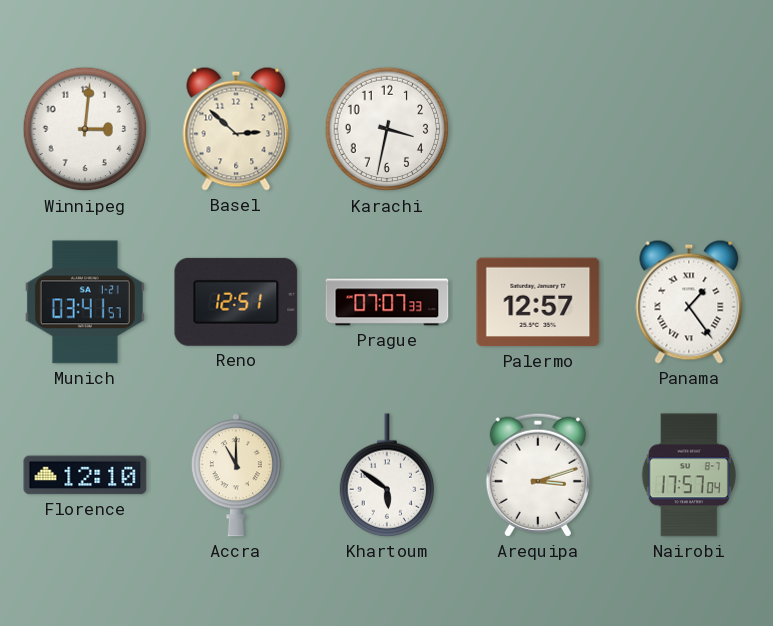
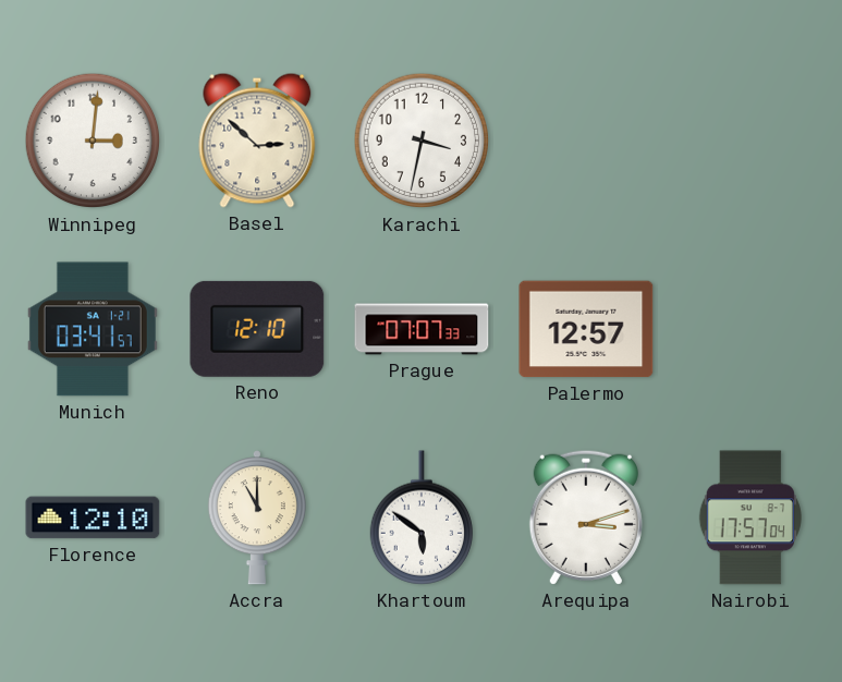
Reno: 12:51 -> 12:10
Panama: 1:24 -> none
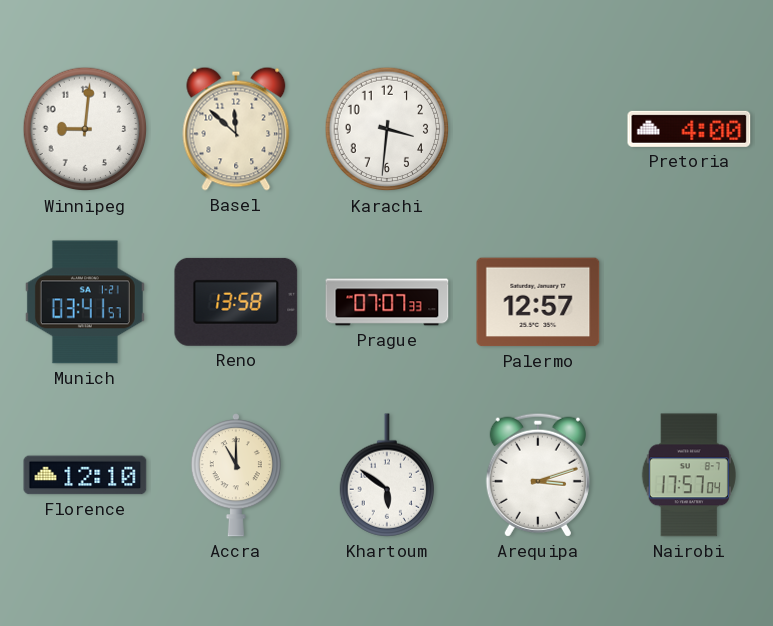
Winnipeg: 3:01 -> 9:01
Basel: 2:52 -> 11:52
Karachi: 3:32 -> 3:31
Pretoria: none -> 4:00
Reno: 12:10 -> 13:58
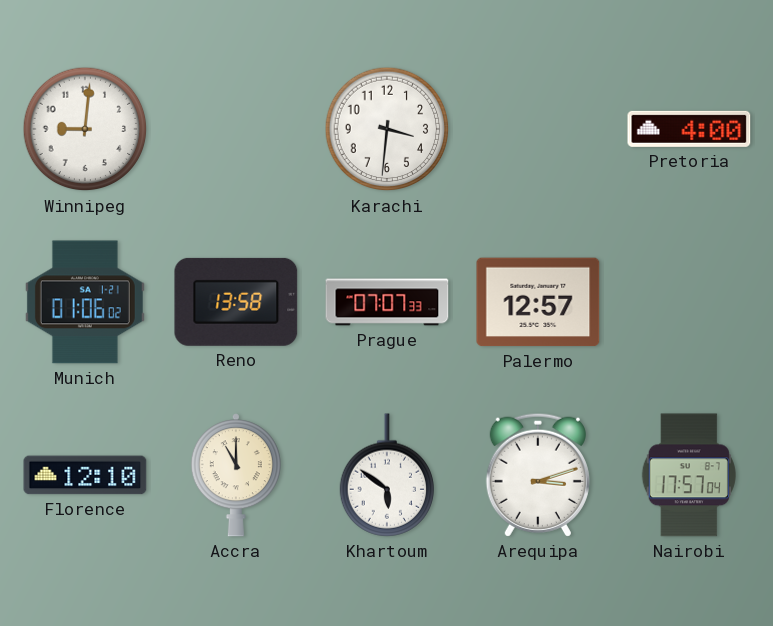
Basel: 11:52 -> none
Munich: 03:41 -> 01:06
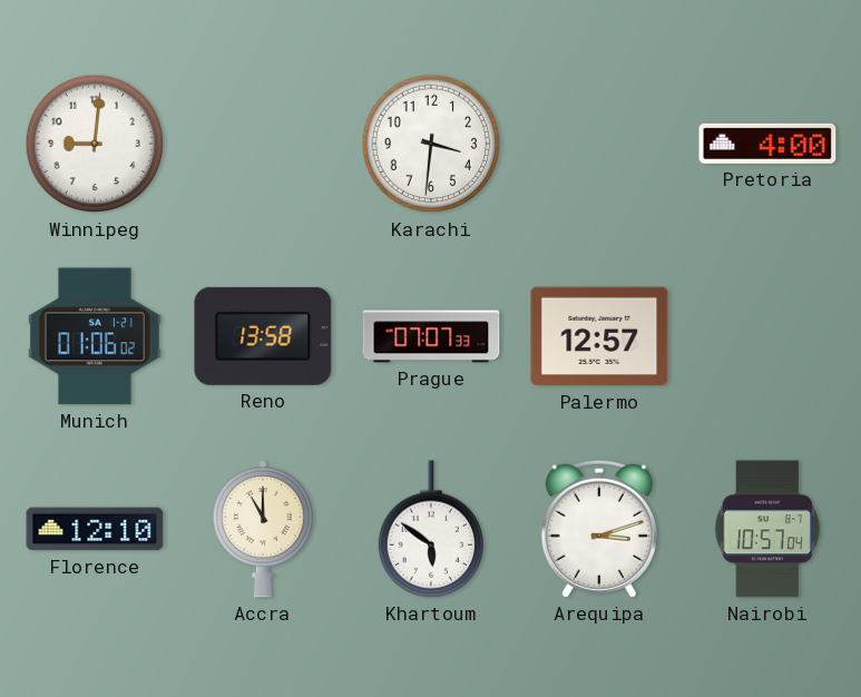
Nairobi: 17:57 -> 10:57
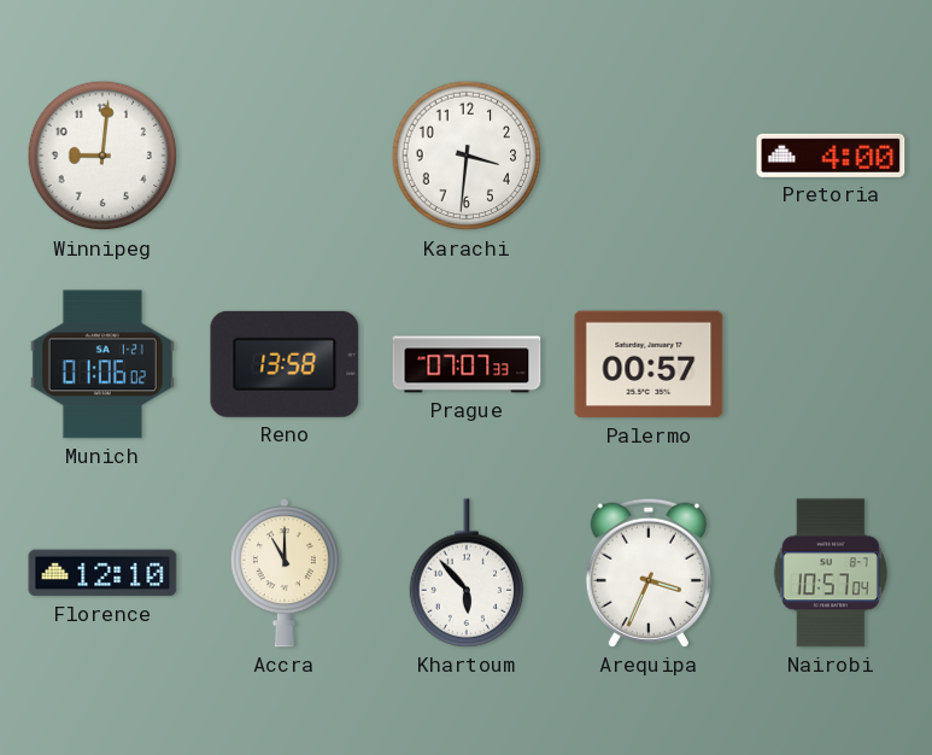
Palermo: 12:57 -> 00:57
Khartoum: 5:51 -> 5:53
Arequipa: 3:12 -> 3:34
